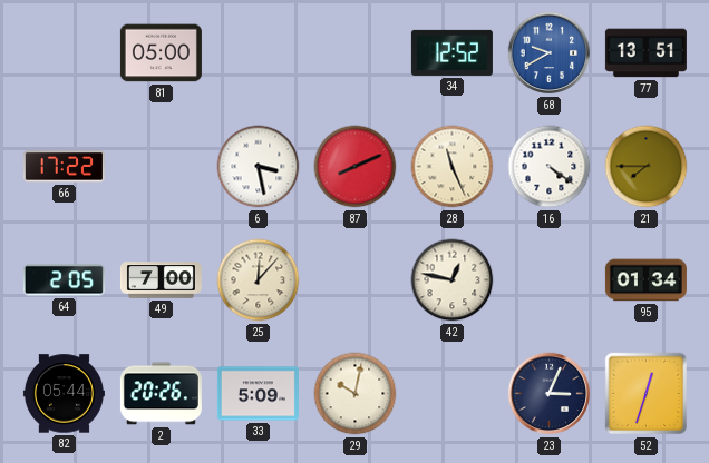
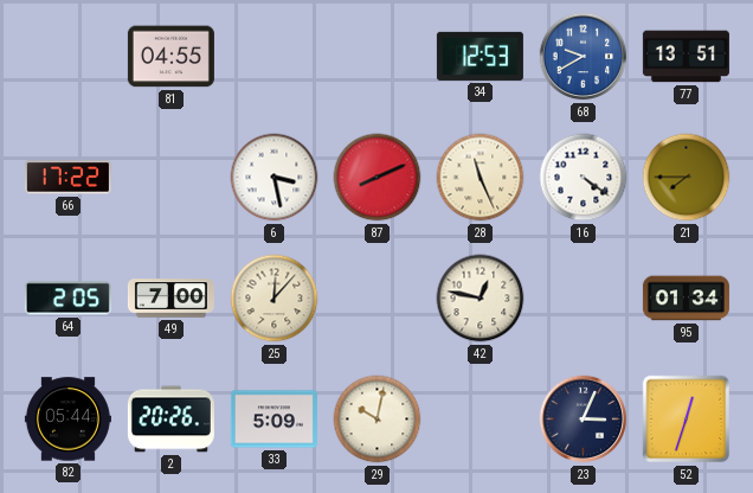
81: 05:00 -> 04:55
34: 12:52 -> 12:53
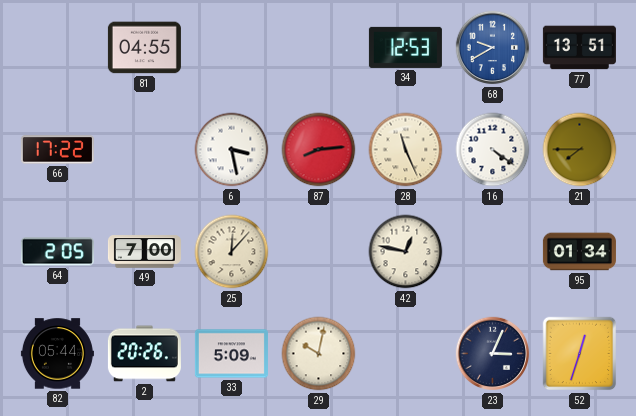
87: 8:11 -> 8:14
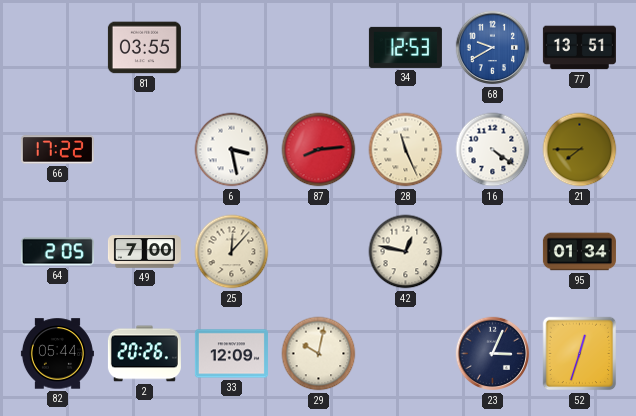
81: 04:55 -> 03:55
33: 5:09 -> 12:09
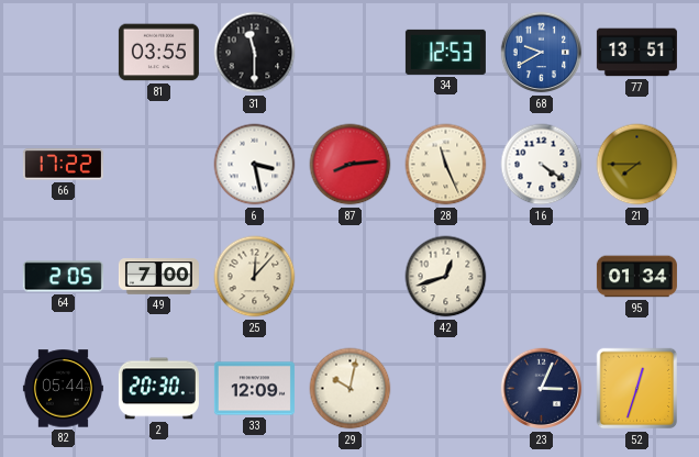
31: none -> 11:30
42: 12:47 -> 12:42
2: 20:26 -> 20:30
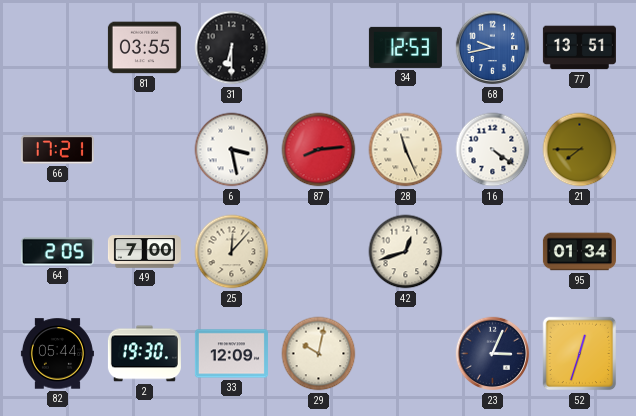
31: 11:30 -> 6:30
68: 9:40 -> 9:43
66: 17:22 -> 17:21
2: 20:30 -> 19:30
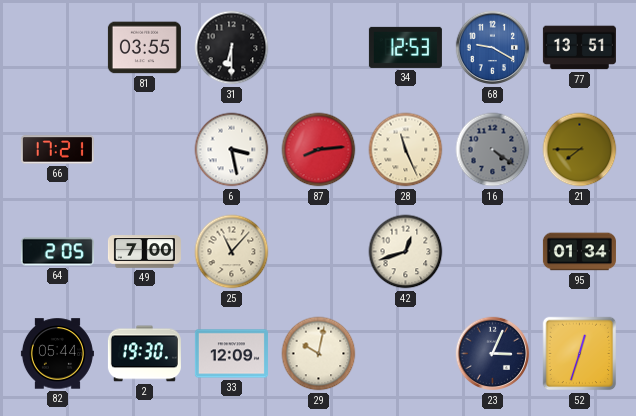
68: 9:43 -> 9:20
16 dial: white -> grey
25: 12:07 -> 11:07
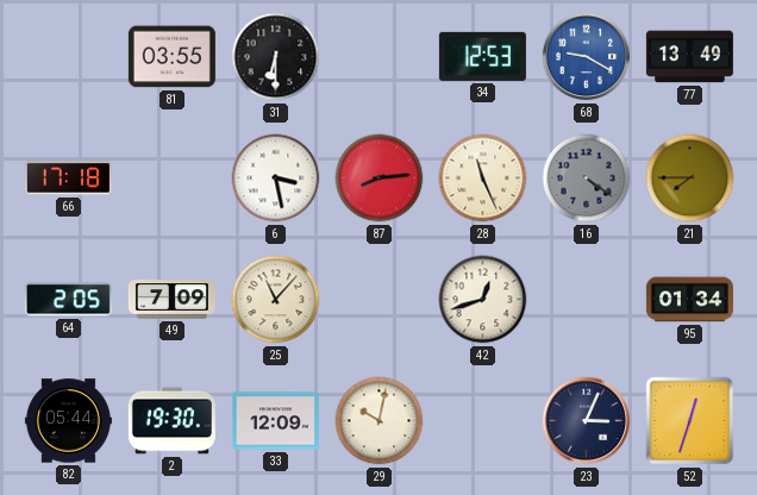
77: 13:51 -> 13:49
66: 17:21 -> 17:18
49: 7:00 -> 7:09
